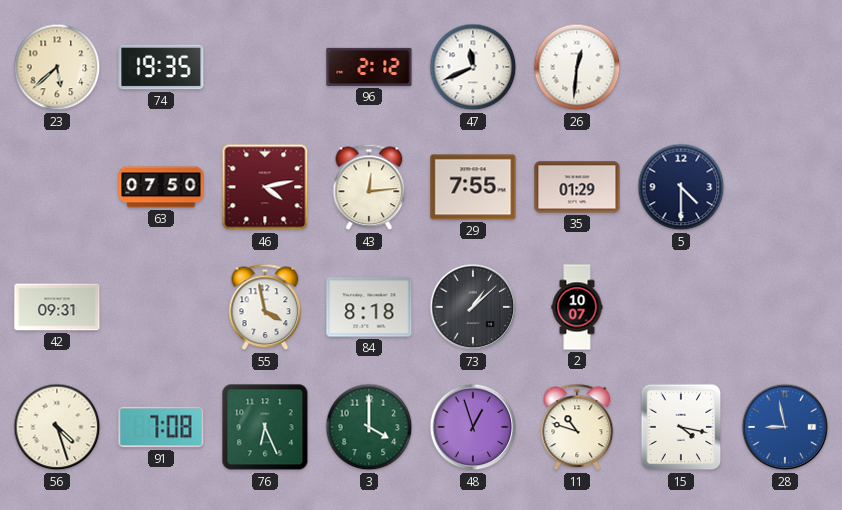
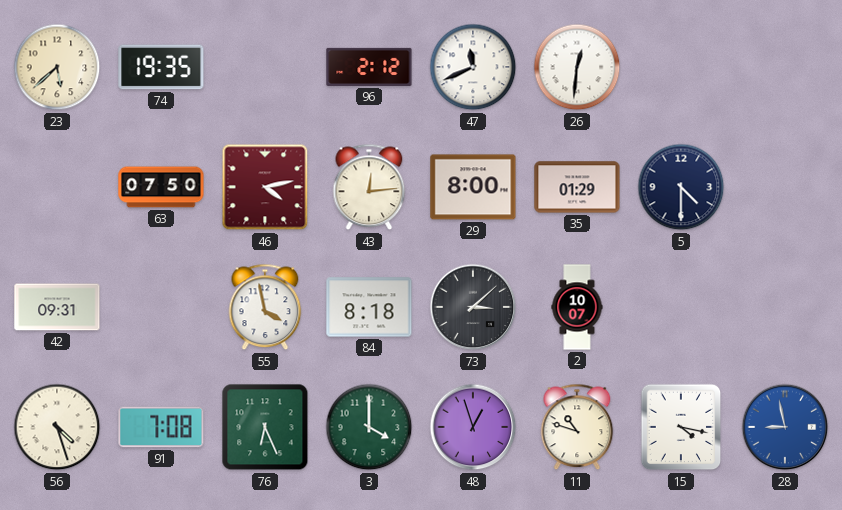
29: 7:55 -> 8:00
73: 1:08 -> 3:08
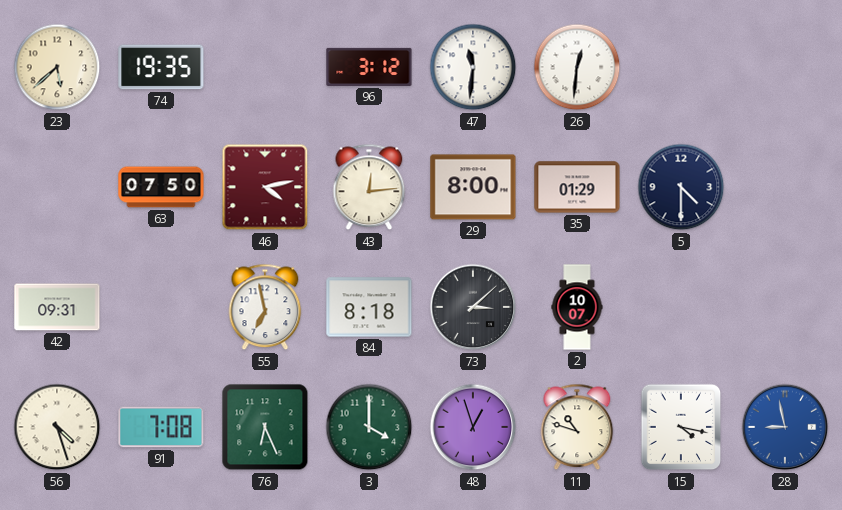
96: 2:12 -> 3:12
47: 11:41 -> 11:31
55: 3:58 -> 6:58
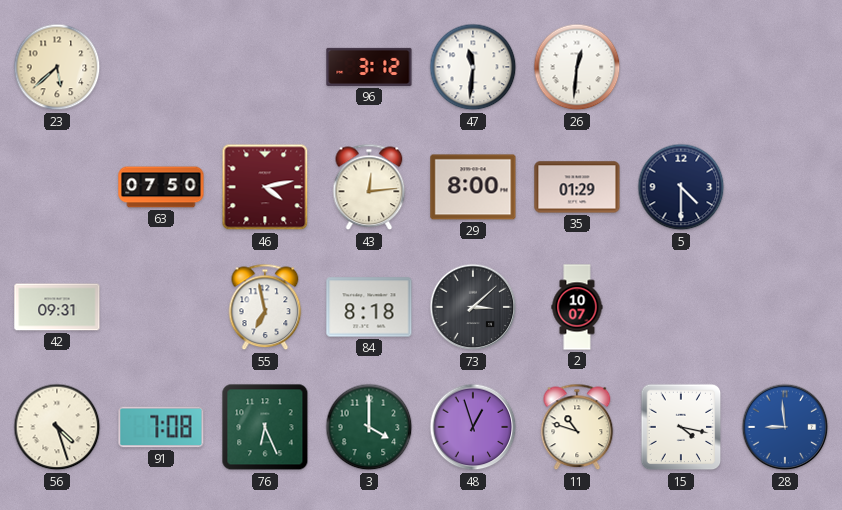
74: 19:35 -> none
28: 8:58 -> 8:59
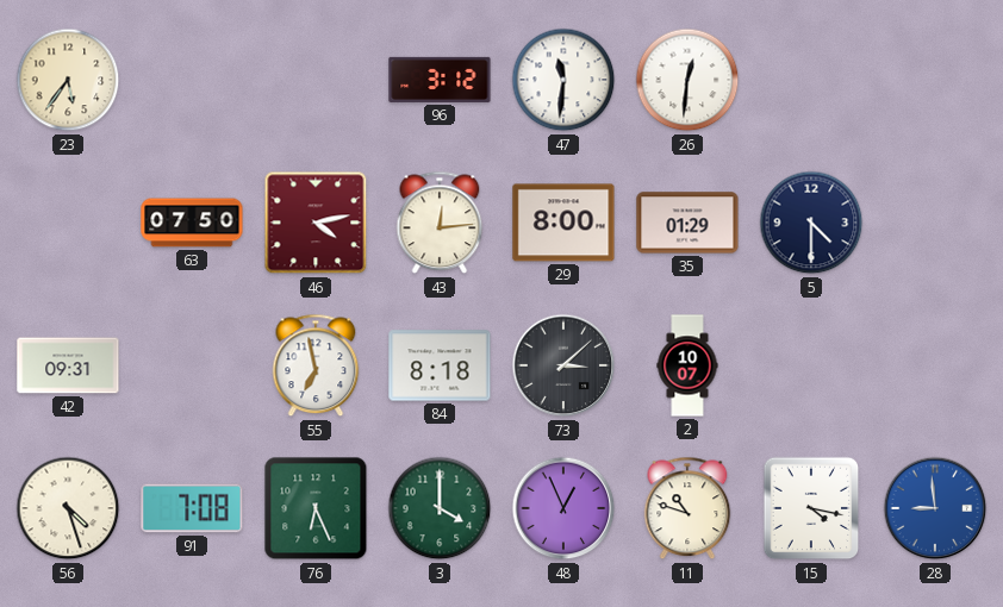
23: 5:38 -> 5:36
48: 12:57 -> 12:56
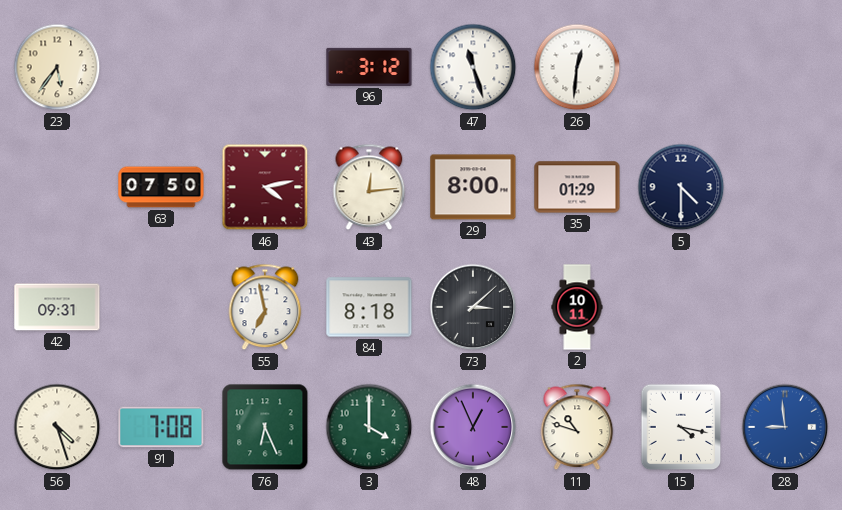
47: 11:31 -> 11:27
2: 10:07 -> 10:11
